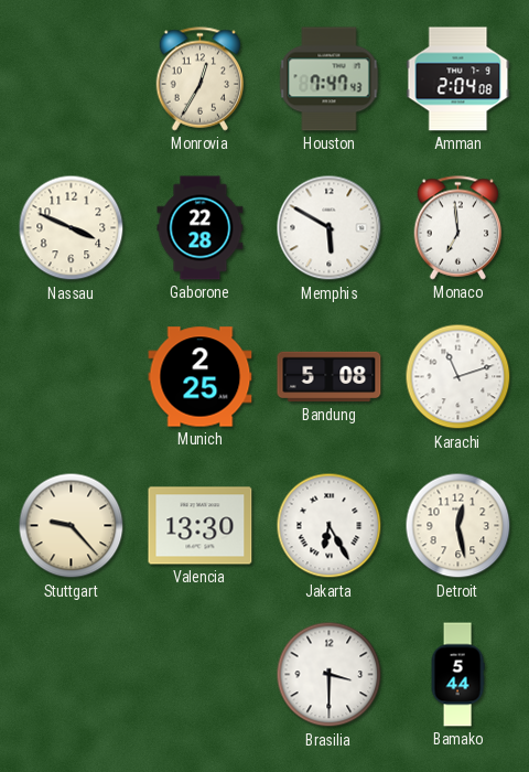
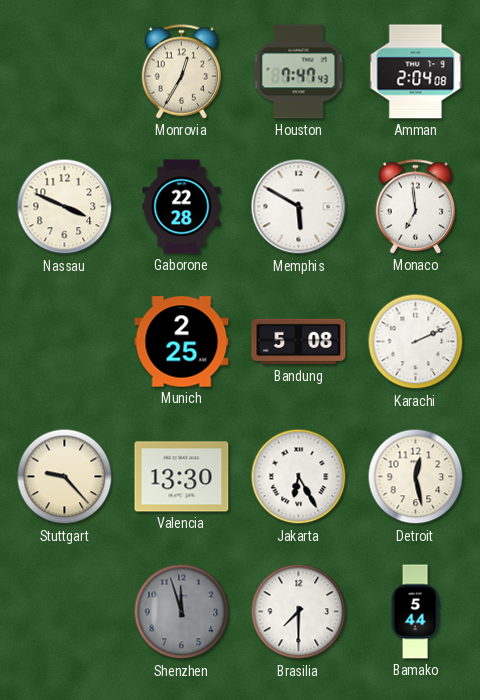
Karachi: 11:12 -> 2:11
Shenzhen: none -> 11:57
Brasilia: 3:30 -> 7:30
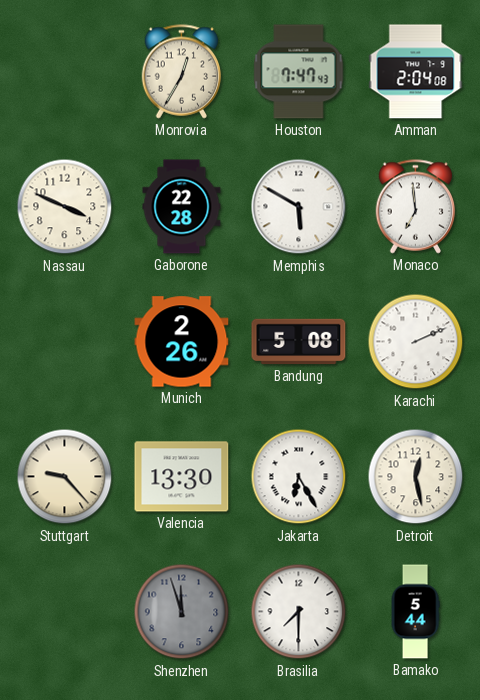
Munich: 2:25 -> 2:26
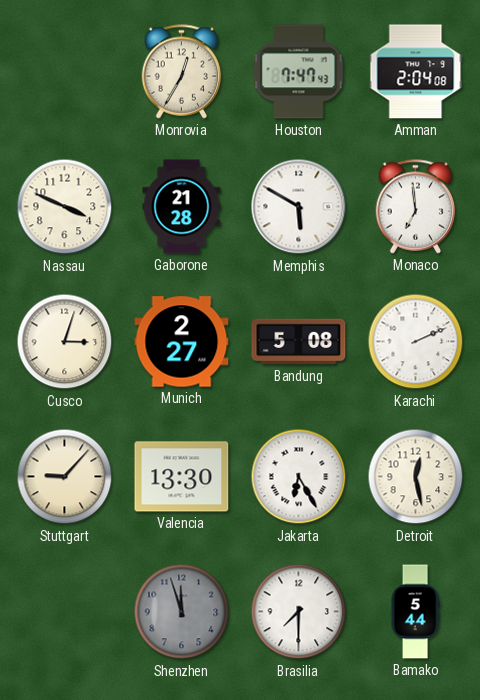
Gaborone: 22:28 -> 21:28
Cusco: none -> 3:03
Munich: 2:26 -> 2:27
Stuttgart: 9:23 -> 9:07
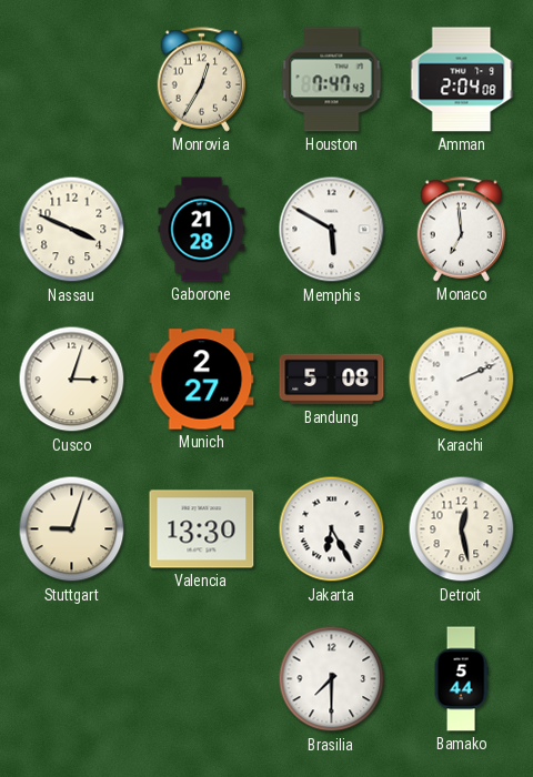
Stuttgart: 9:07 -> 9:03
Shenzhen: 11:57 -> none
